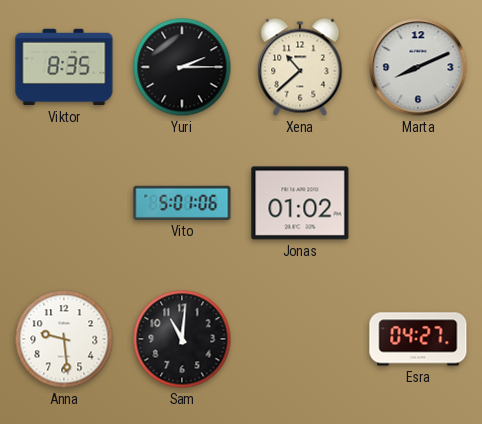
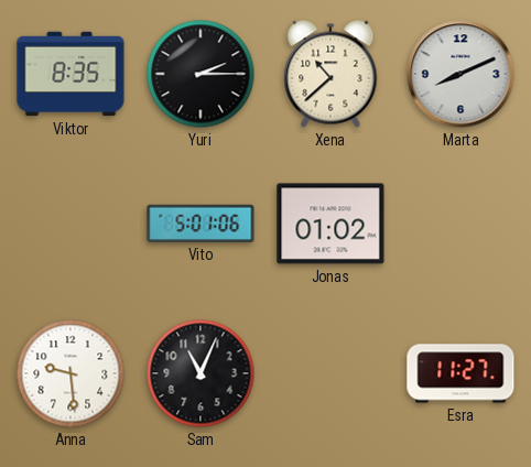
Sam: 11:01 -> 11:04
Esra: 04:27 -> 11:27
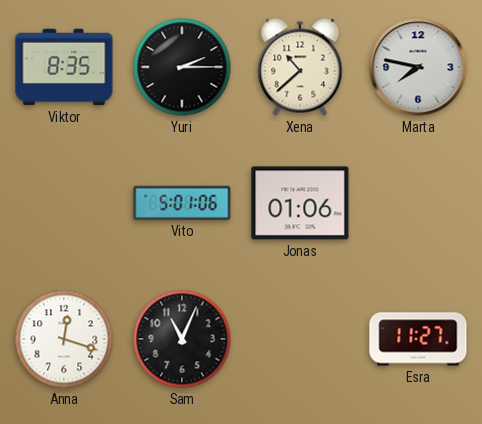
Marta: 8:11 -> 7:47
Jonas: 01:02 -> 01:06
Anna: 9:29 -> 12:18
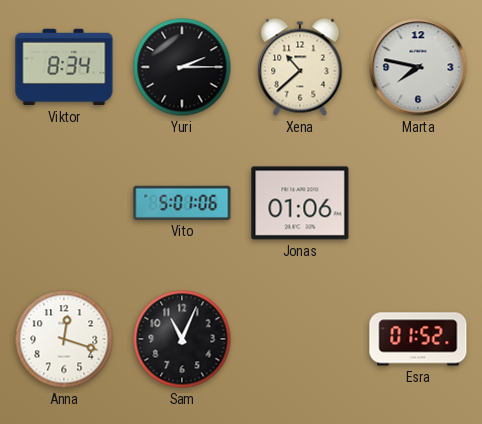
Viktor: 8:35 -> 8:34
Esra: 11:27 -> 01:52
